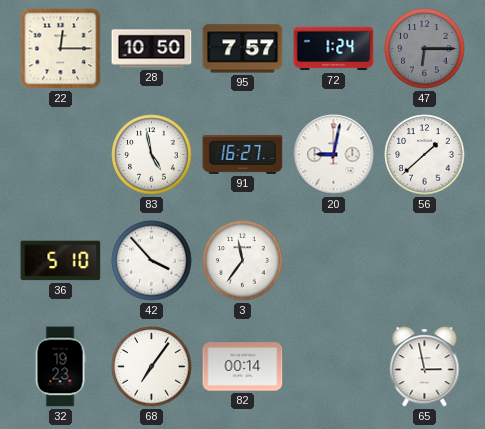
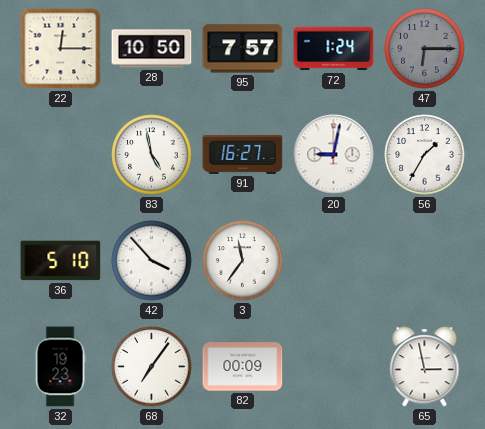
56: 1:38 -> 1:35
82: 00:14 -> 00:09
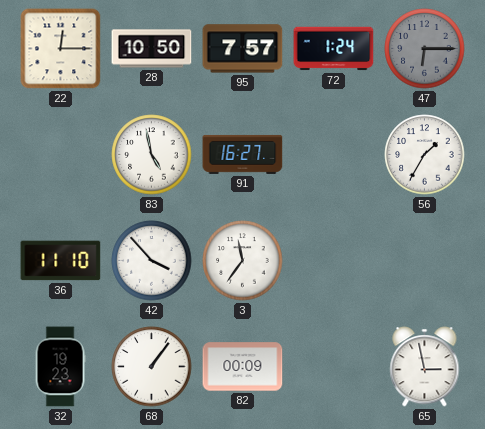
20: 9:02 -> none
36: 5:10 -> 11:10
68: 7:06 -> 1:06
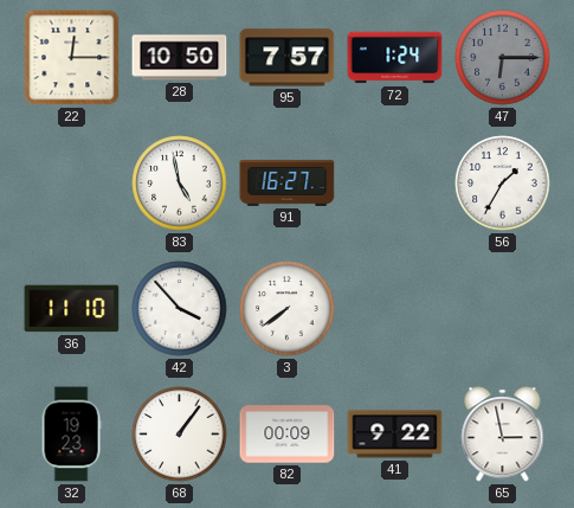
3: 11:36 -> 7:39
41: none -> 9:22
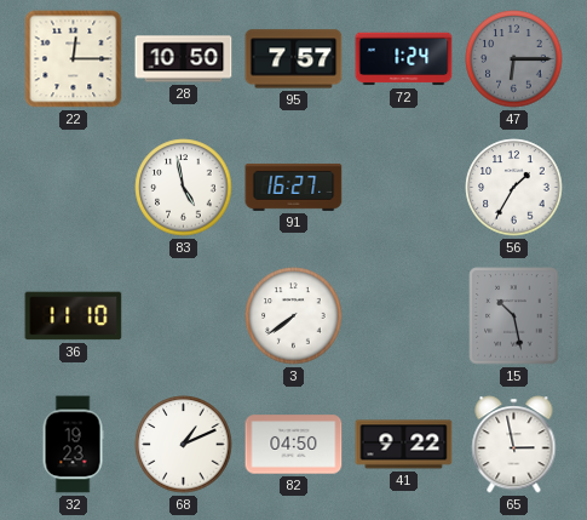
42: 3:53 -> none
15: none -> 10:28
68: 1:06 -> 1:11
82: 00:09 -> 04:50
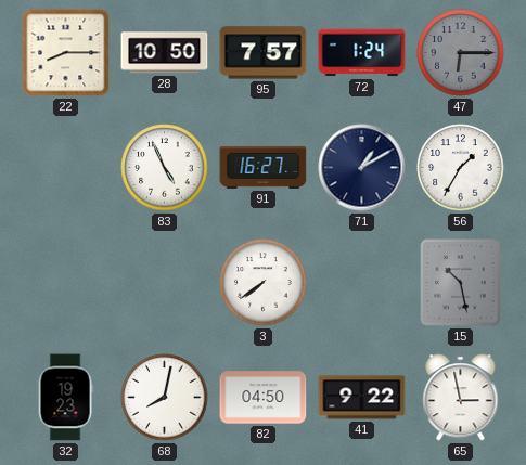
22: 12:15 -> 8:15
83: 4:58 -> 4:56
71: none -> 1:10
36: 11:10 -> none
68: 1:11 -> 8:02
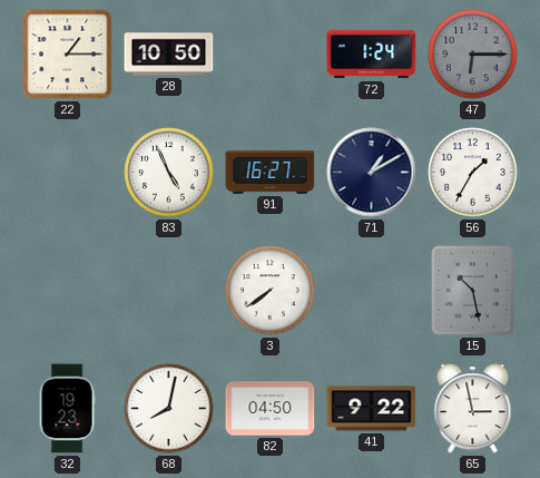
22: 8:15 -> 1:15
95: 7:57 -> none
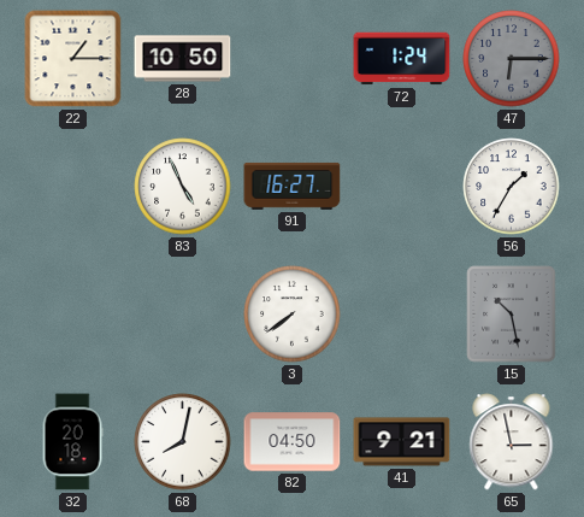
71: 1:10 -> none
32: 19:23 -> 20:18
41: 9:22 -> 9:21
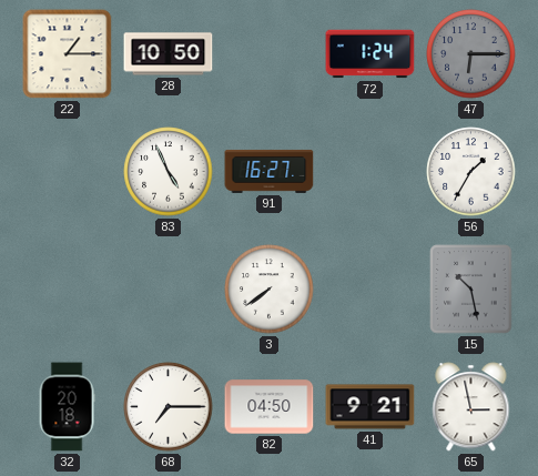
68: 8:02 -> 7:15
